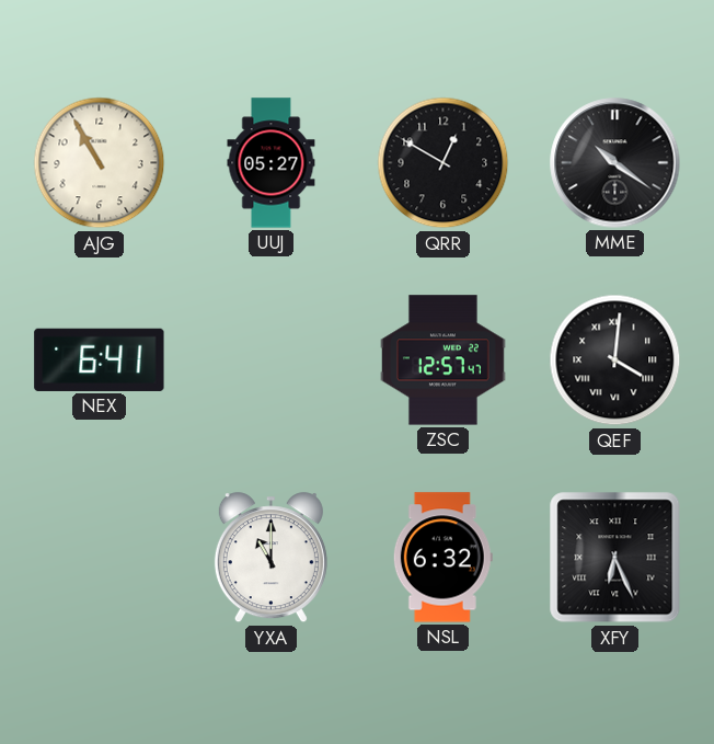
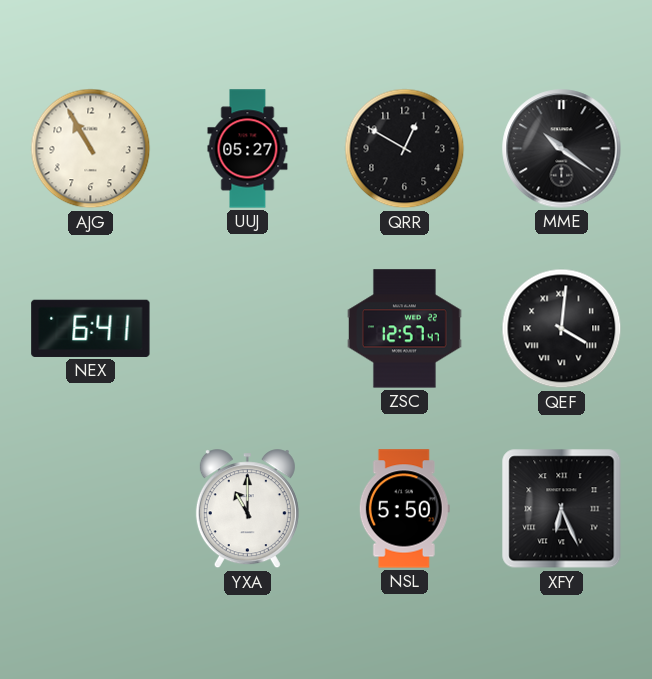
NSL: 6:32 -> 5:50
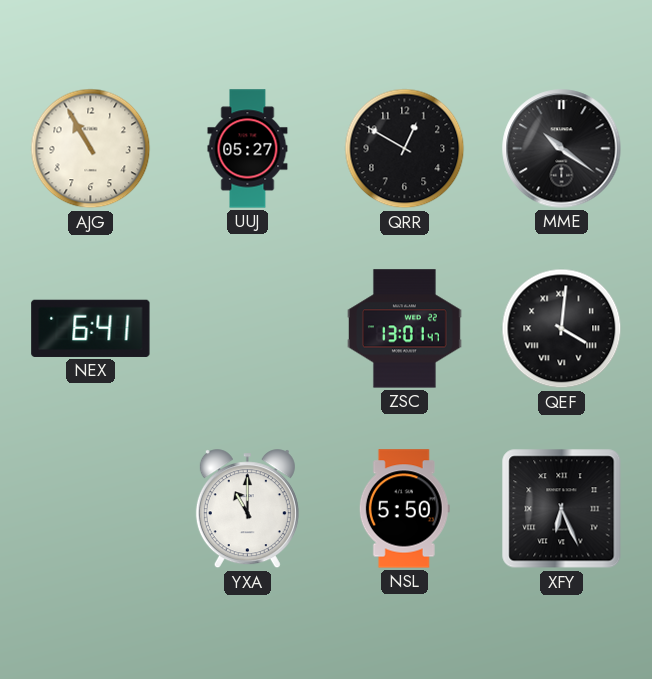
ZSC: 12:57 -> 13:01
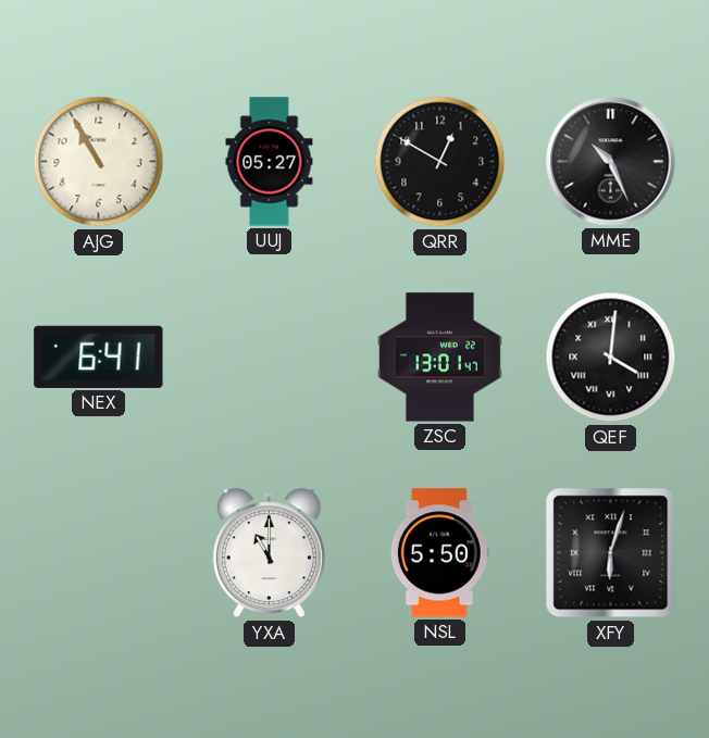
MME: 10:21 -> 10:26
XFY: 6:26 -> 6:03
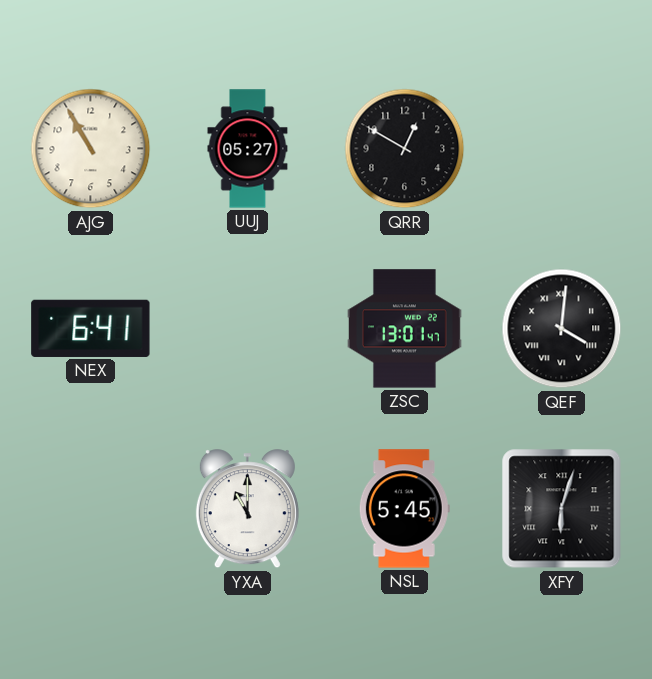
MME: 10:26 -> none
NSL: 5:50 -> 5:45
